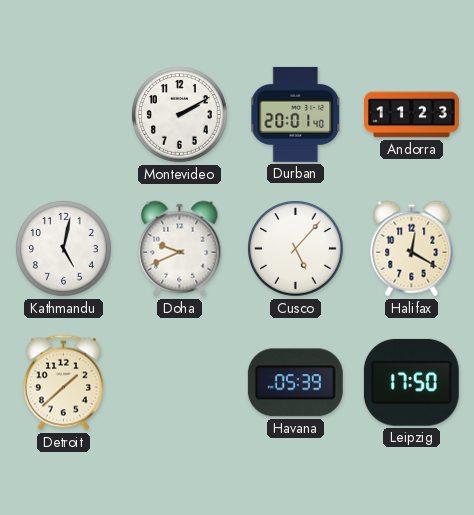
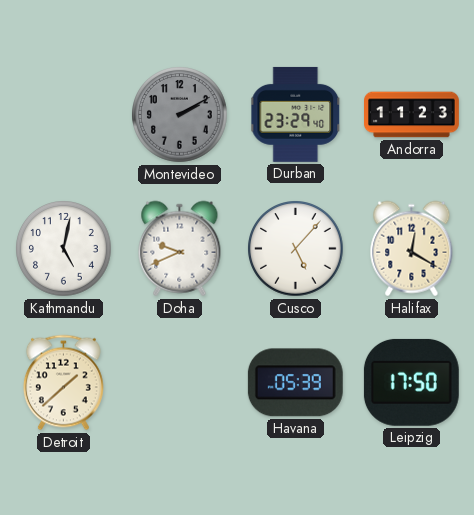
Montevideo dial: white -> grey
Durban: 20:01 -> 23:29
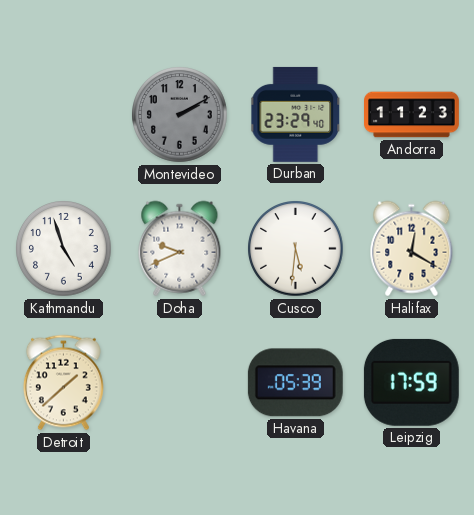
Kathmandu: 5:02 -> 4:57
Cusco: 5:07 -> 5:31
Leipzig: 17:50 -> 17:59
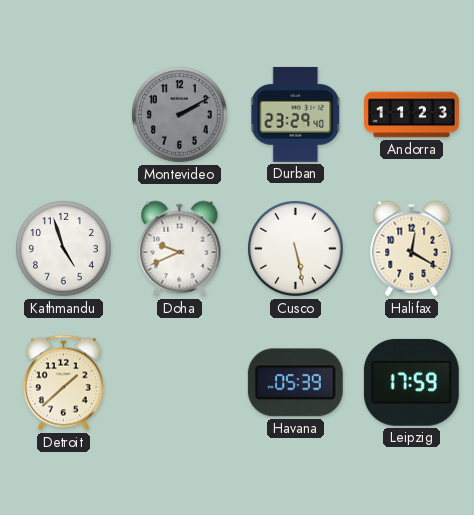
Cusco: 5:31 -> 5:28
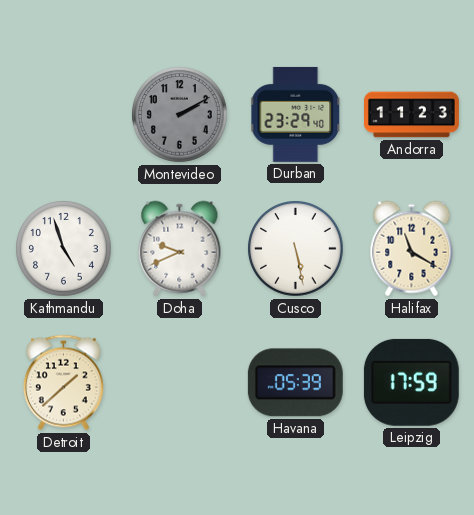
Halifax: 12:20 -> 11:20
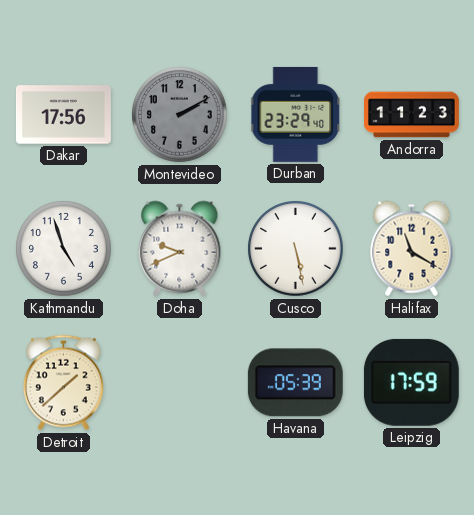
Dakar: none -> 17:56
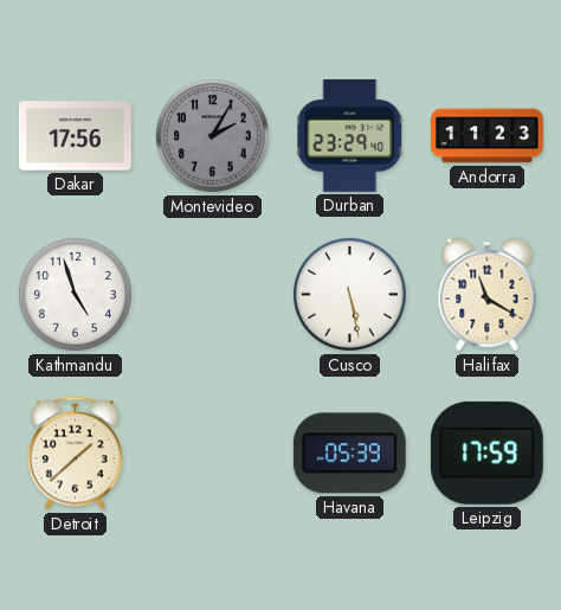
Montevideo: 2:10 -> 2:05
Doha: 9:41 -> none
